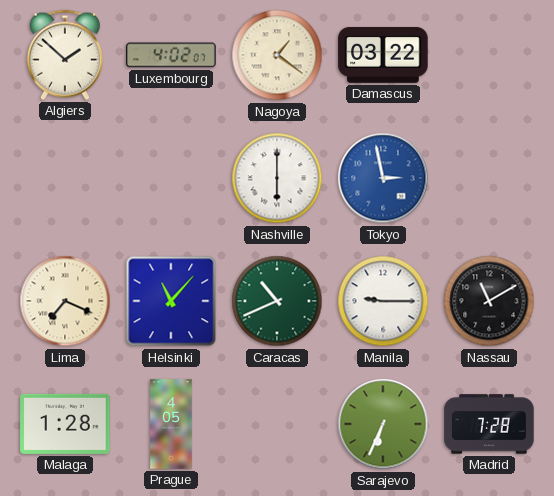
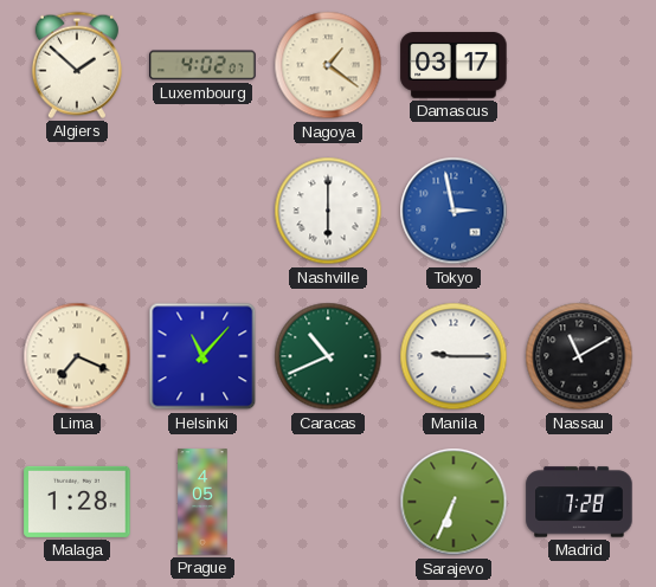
Damascus: 03:22 -> 03:17
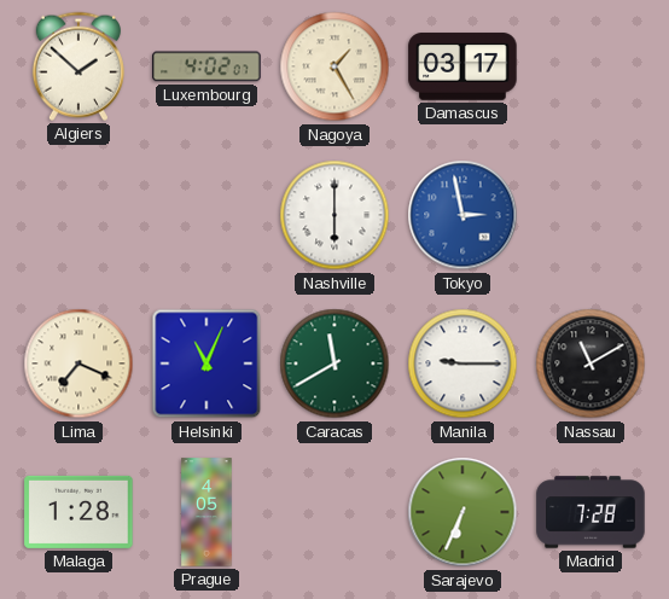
Nagoya: 1:21 -> 1:25
Helsinki: 11:07 -> 11:04
Caracas: 10:41 -> 11:40
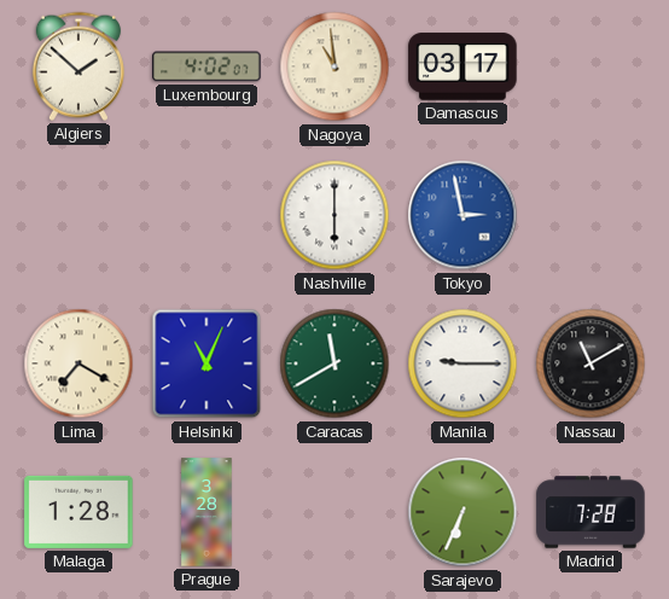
Nagoya: 1:25 -> 10:59
Lima: 7:19 -> 7:20
Prague: 4:05 -> 3:28
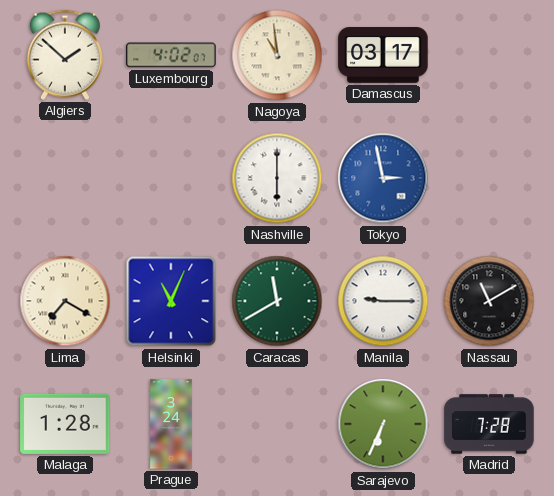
Prague: 3:28 -> 3:24
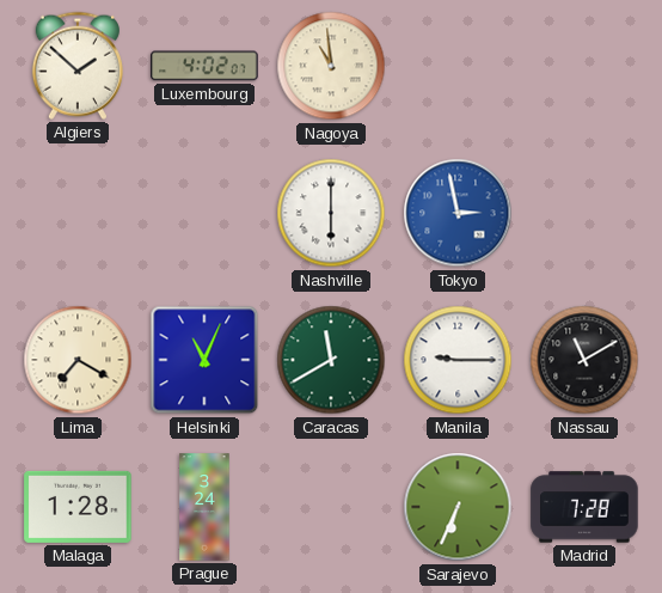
Damascus: 03:17 -> none
